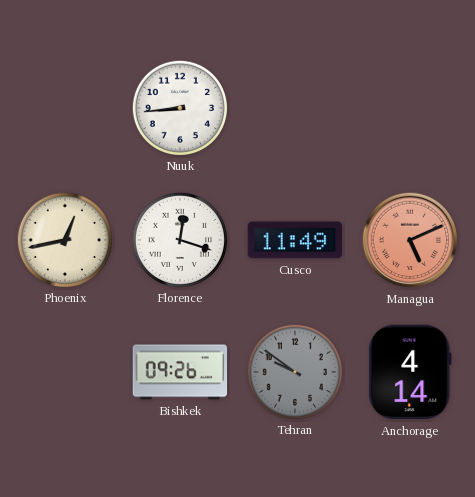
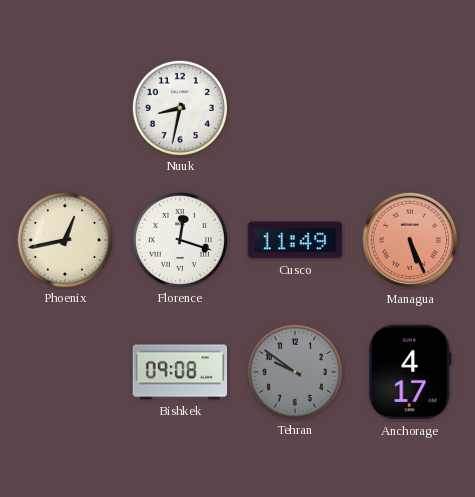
Nuuk: 8:44 -> 8:32
Managua: 5:11 -> 5:26
Bishkek: 09:26 -> 09:08
Anchorage: 4:14 -> 4:17
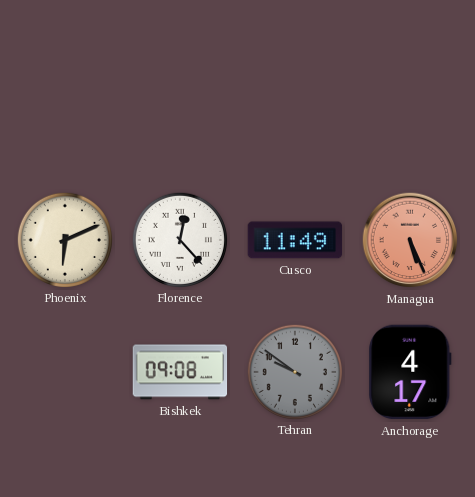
Nuuk: 8:32 -> none
Phoenix: 12:43 -> 6:11
Florence: 12:18 -> 12:23
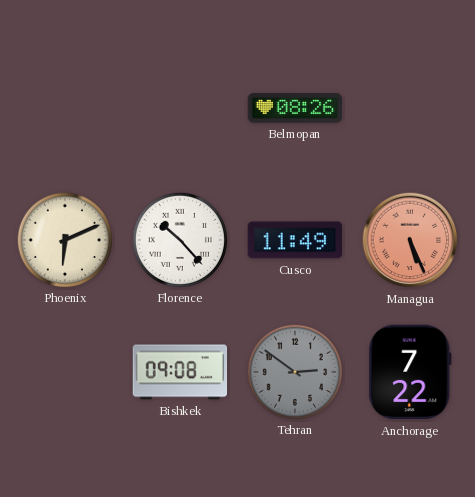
Belmopan: none -> 08:26
Florence: 12:23 -> 10:23
Tehran: 9:51 -> 2:51
Anchorage: 4:17 -> 7:22
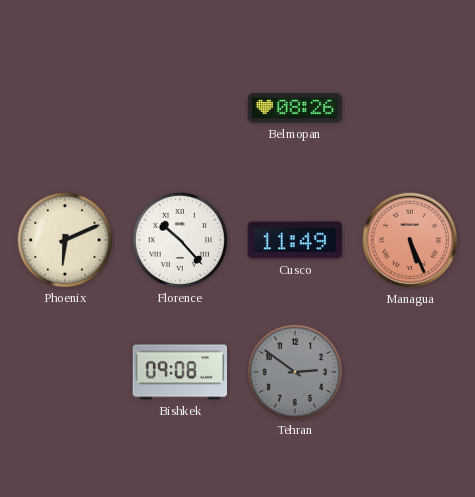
Anchorage: 7:22 -> none
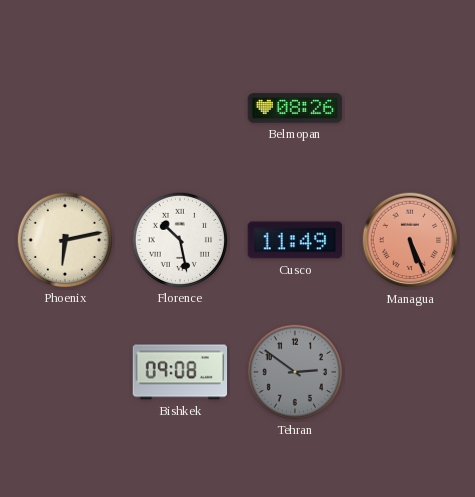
Phoenix: 6:11 -> 6:13
Florence: 10:23 -> 10:28
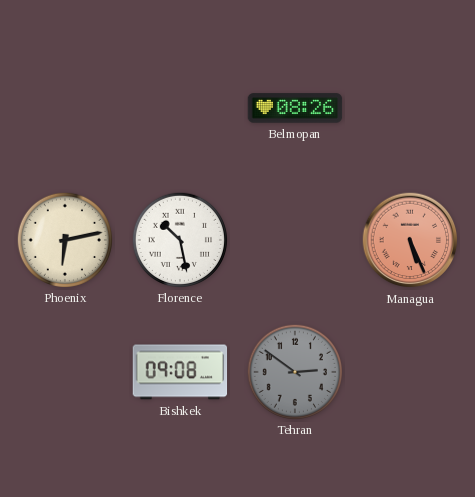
Cusco: 11:49 -> none
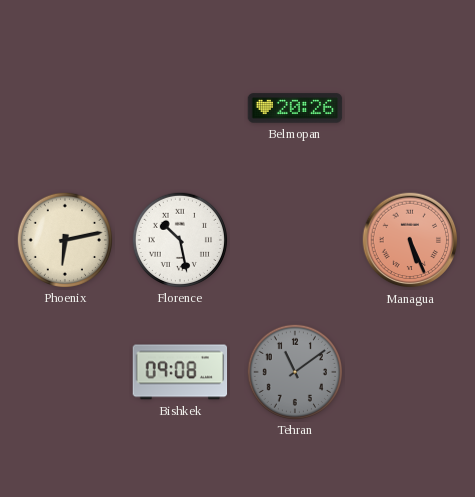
Belmopan: 08:26 -> 20:26
Tehran: 2:51 -> 11:09
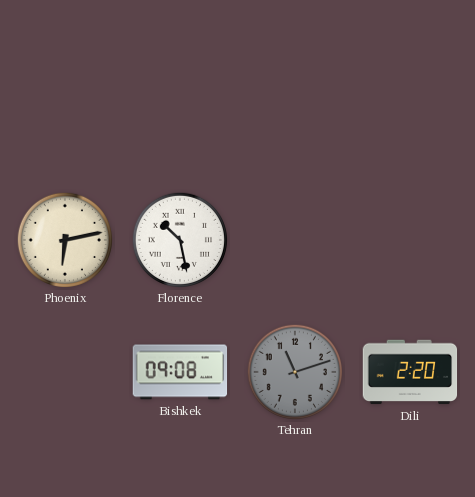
Belmopan: 20:26 -> none
Managua: 5:26 -> none
Tehran: 11:09 -> 11:12
Dili: none -> 2:20
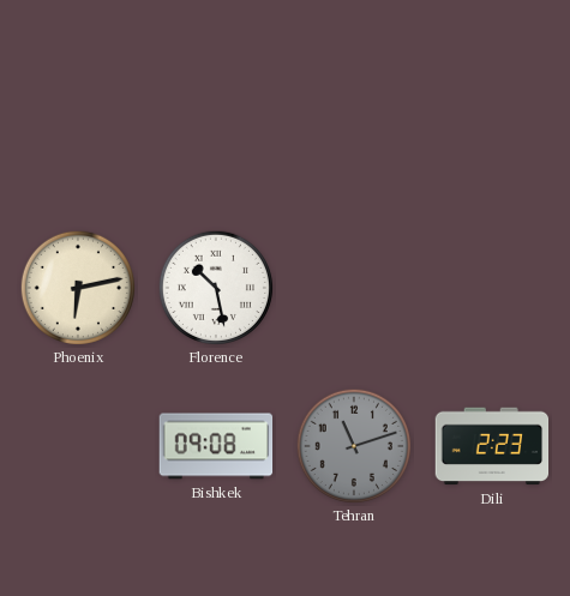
Dili: 2:20 -> 2:23
